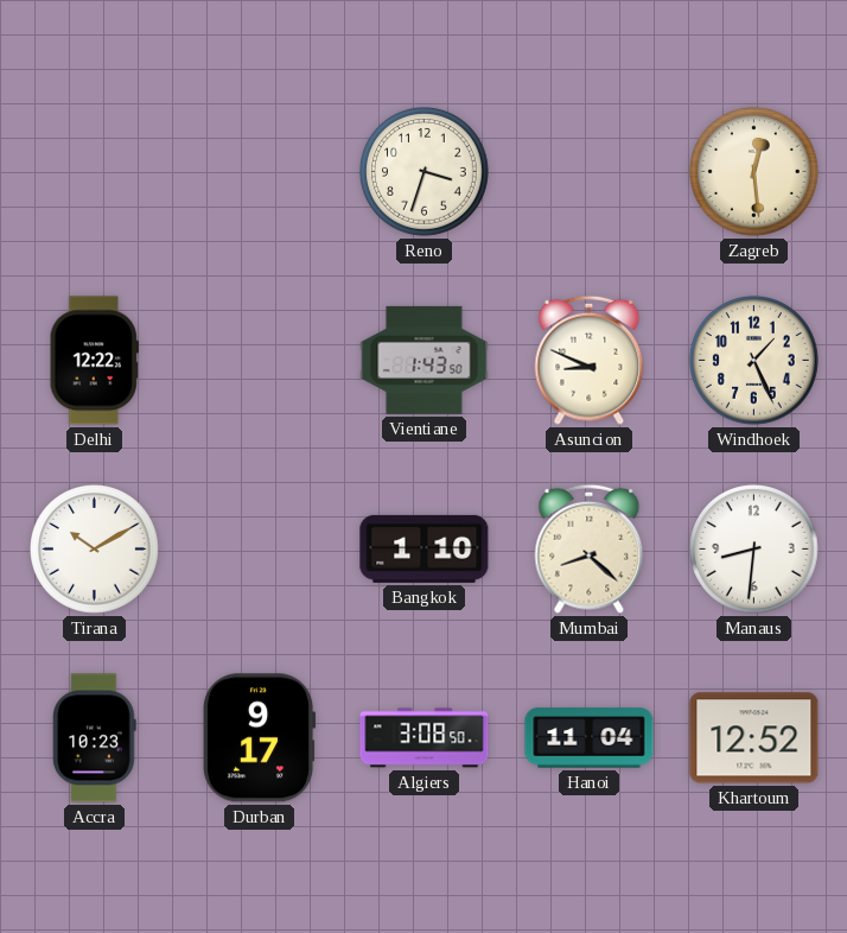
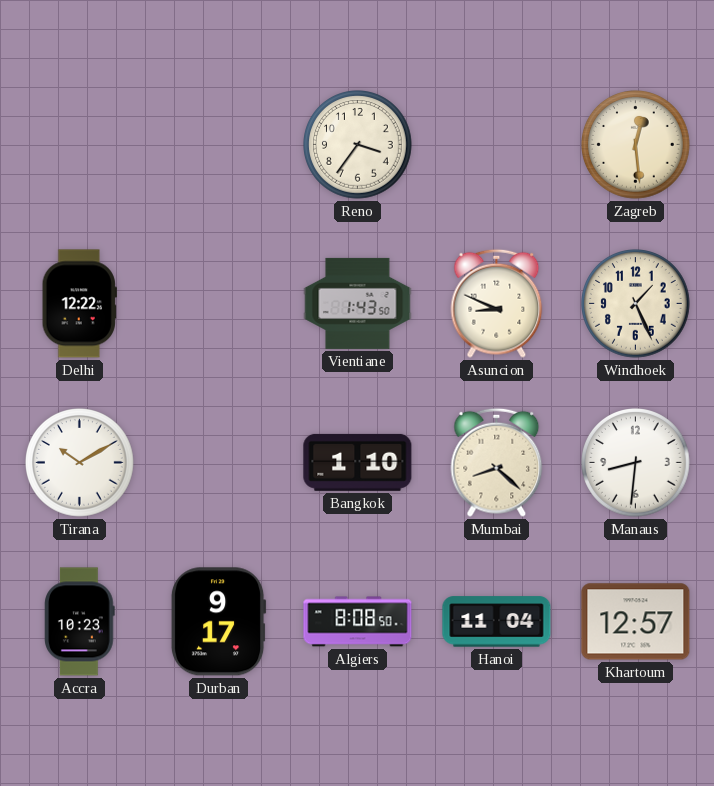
Reno: 3:33 -> 3:36
Algiers: 3:08 -> 8:08
Khartoum: 12:52 -> 12:57
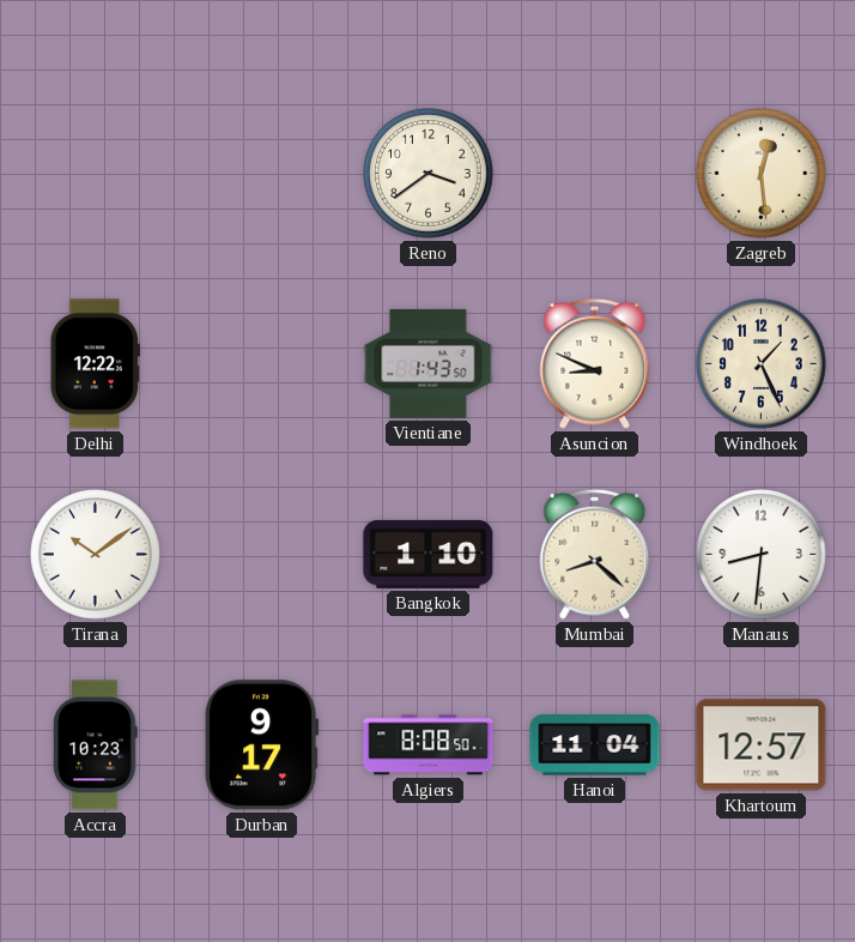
Reno: 3:36 -> 3:39
Tirana: 10:10 -> 10:09
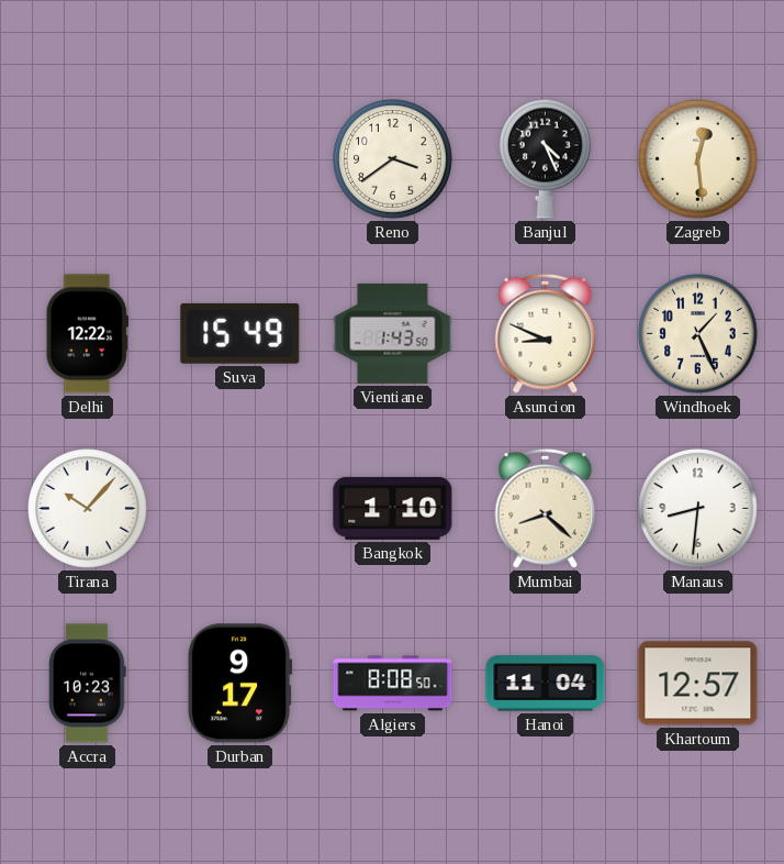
Banjul: none -> 4:26
Suva: none -> 15:49
Tirana: 10:09 -> 10:07
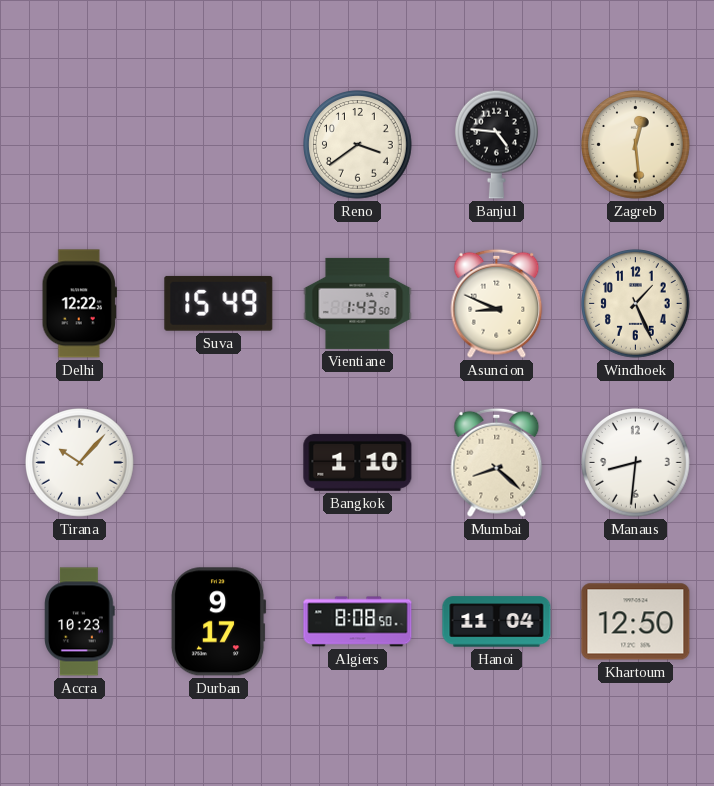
Banjul: 4:26 -> 4:46
Khartoum: 12:57 -> 12:50
